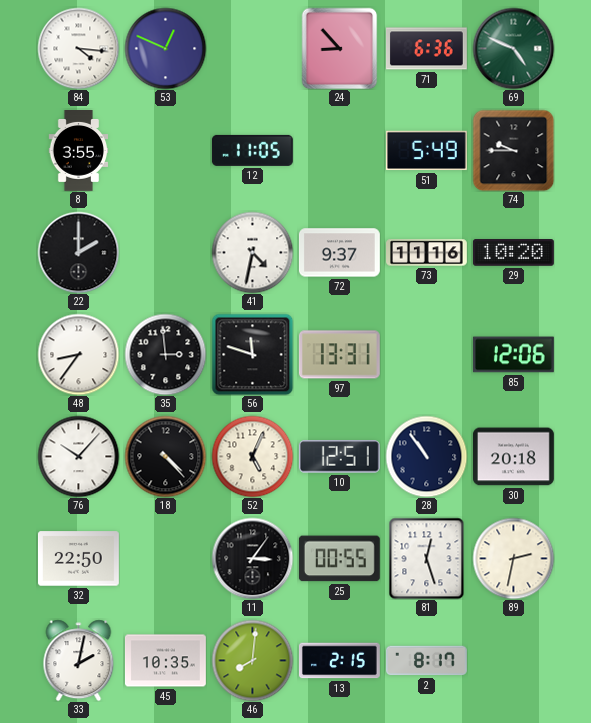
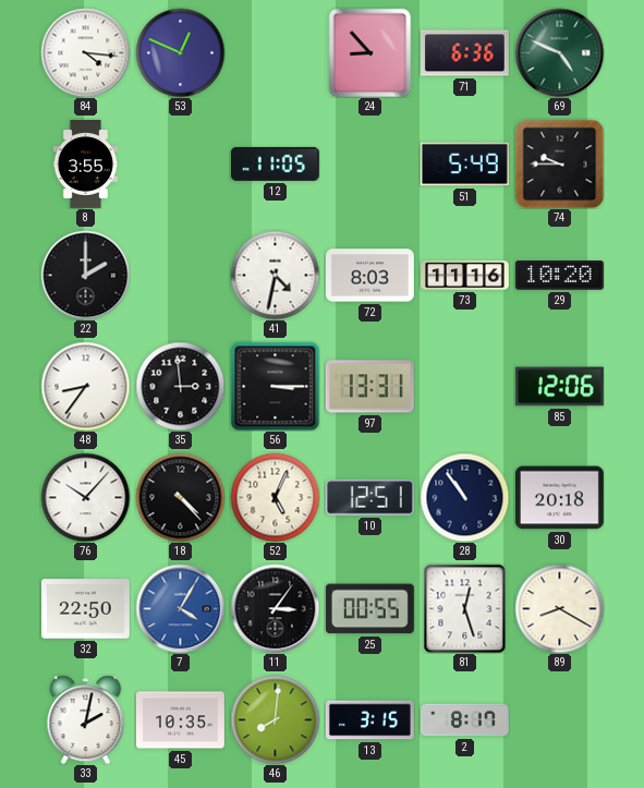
72: 9:37 -> 8:03
56: 11:48 -> 3:15
7: none -> 4:05
89: 2:32 -> 8:20
13: 2:15 -> 3:15
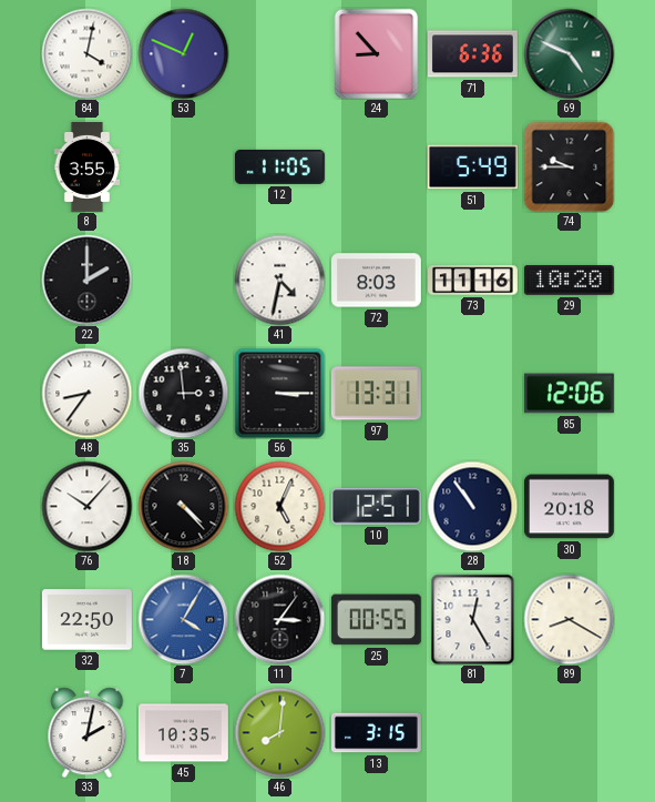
84: 4:16 -> 4:02
81: 12:27 -> 12:25
2: 8:17 -> none
